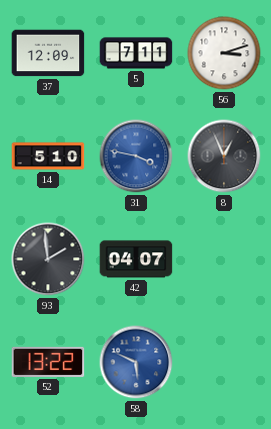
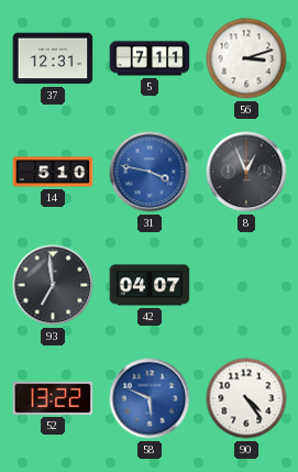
37: 12:09 -> 12:31
93: 1:59 -> 6:59
90: none -> 4:24
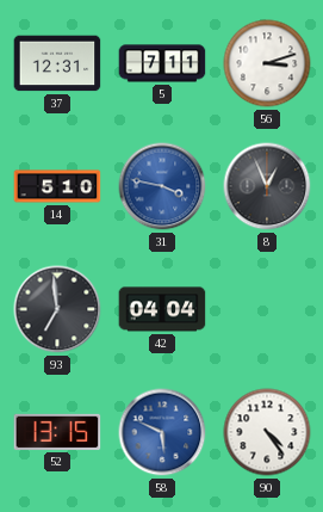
42: 04:07 -> 04:04
52: 13:22 -> 13:15
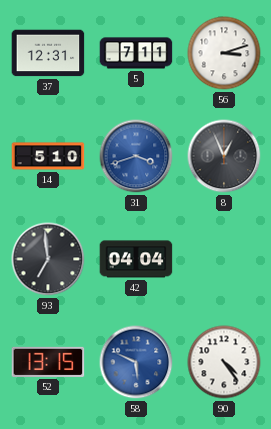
31: 3:47 -> 3:42
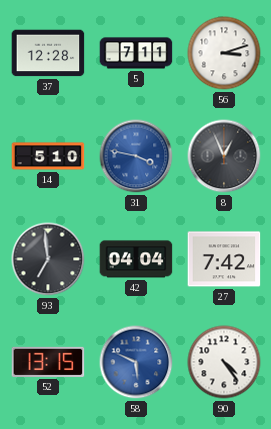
37: 12:31 -> 12:28
31: 3:42 -> 3:47
27: none -> 7:42
